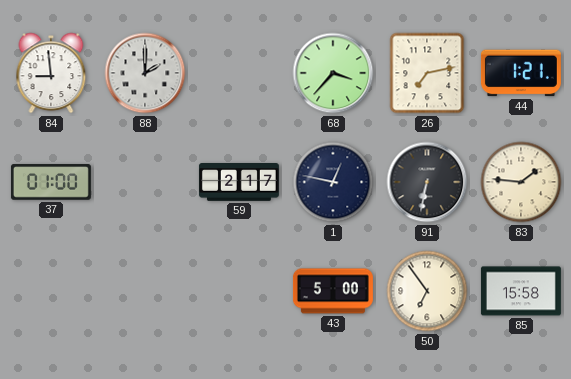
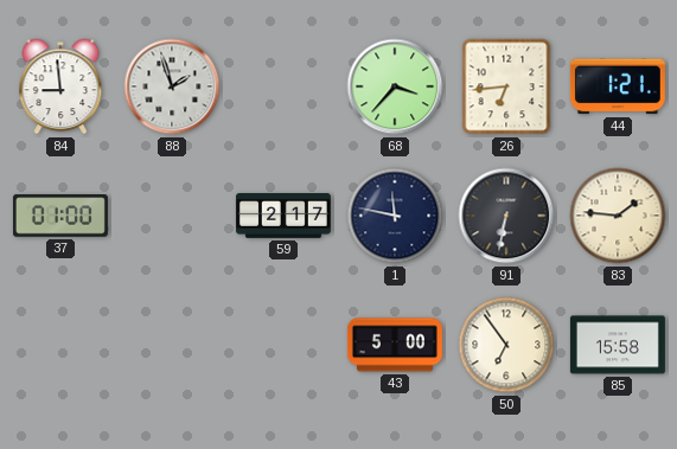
88: 2:00 -> 1:57
26: 7:13 -> 6:44
1: 12:47 -> 11:47
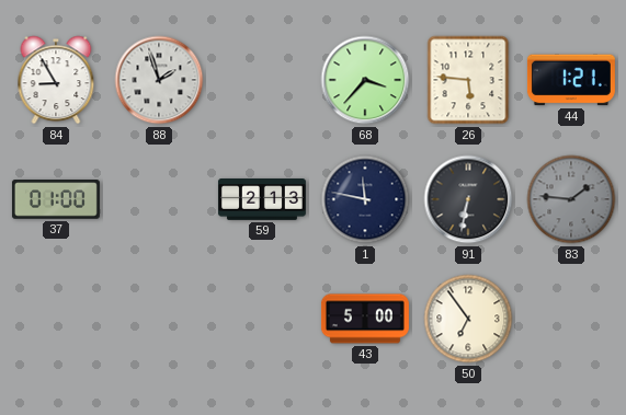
84: 8:59 -> 8:55
26: 6:44 -> 5:46
59: 2:17 -> 2:13
83 dial: cream -> grey
85: 15:58 -> none
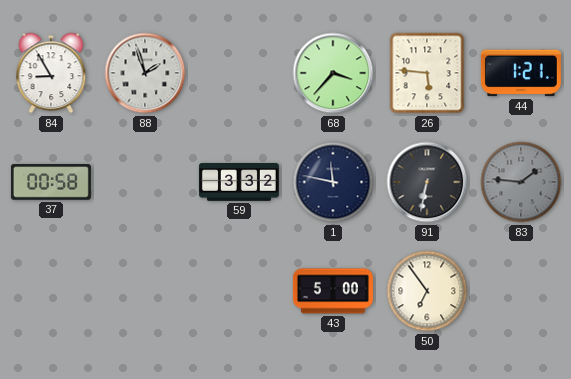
37: 01:00 -> 00:58
59: 2:13 -> 3:32
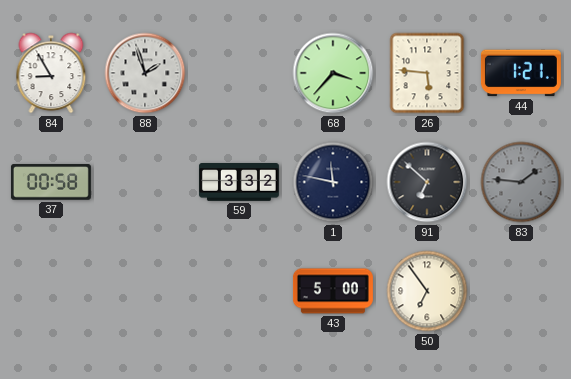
91: 6:32 -> 6:52
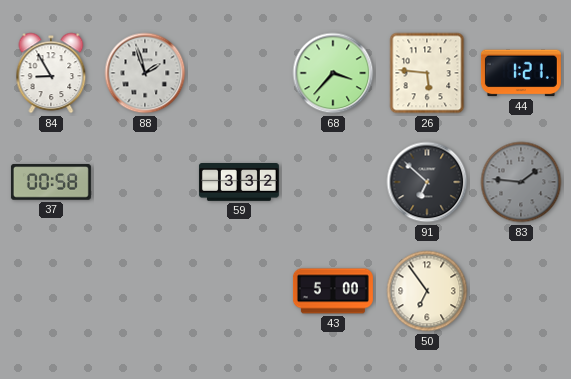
1: 11:47 -> none
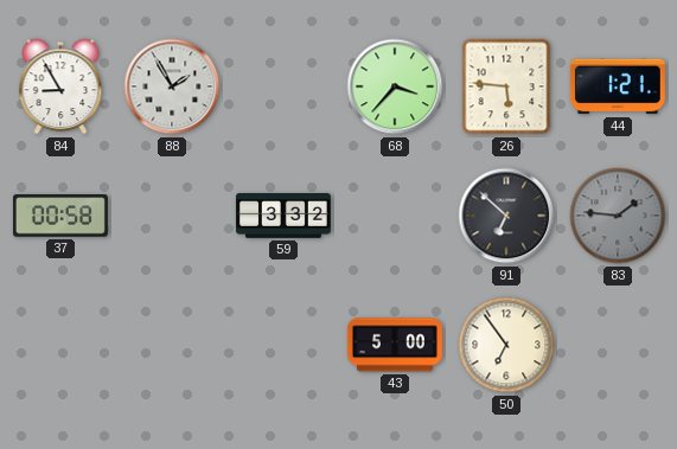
88: 1:57 -> 1:55
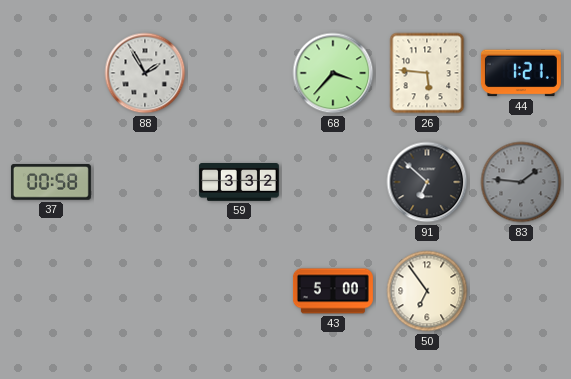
84: 8:55 -> none
